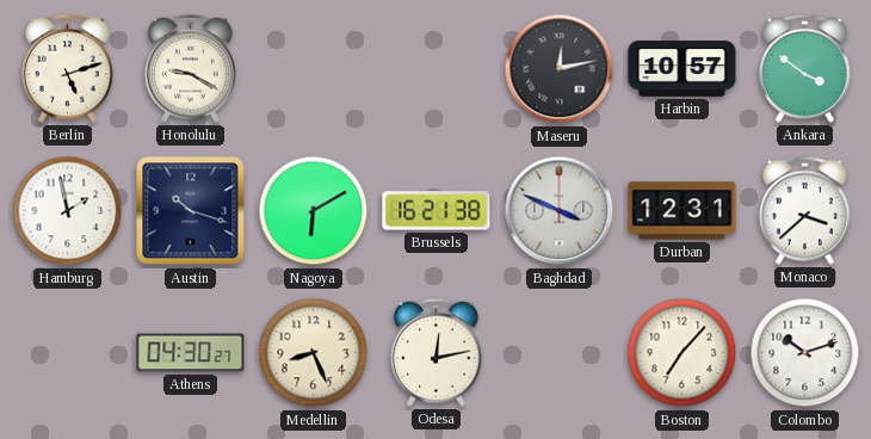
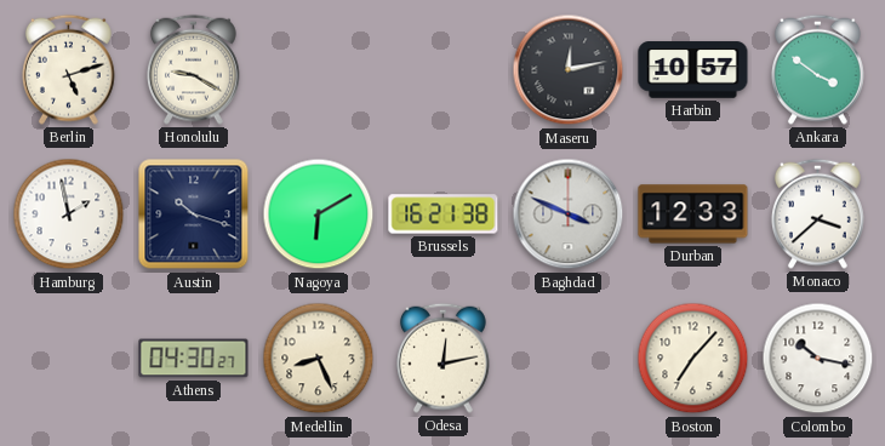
Durban: 12:31 -> 12:33
Colombo: 10:12 -> 10:17
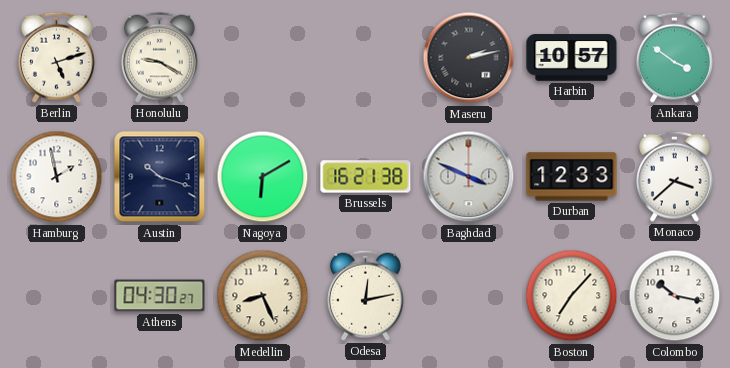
Maseru: 12:13 -> 2:13
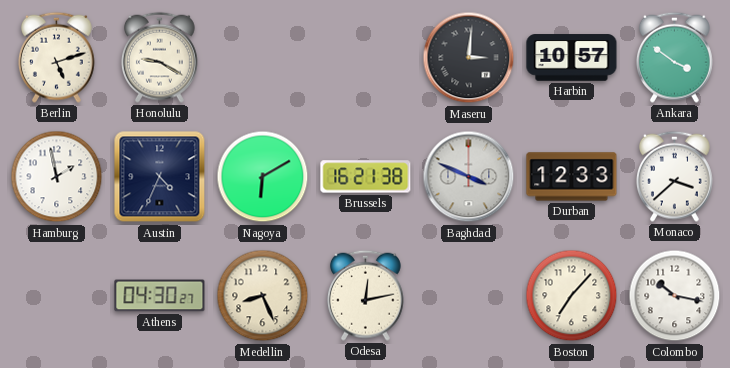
Maseru: 2:13 -> 3:01
Austin: 10:18 -> 4:34
